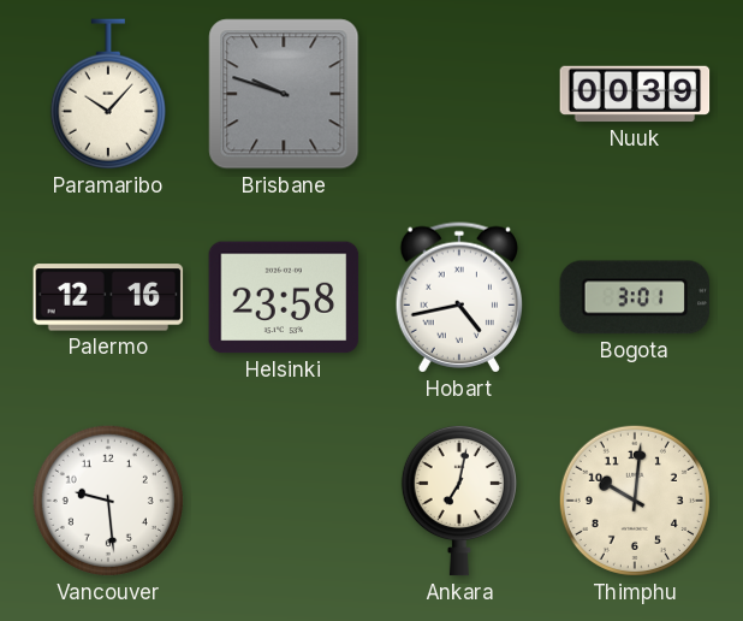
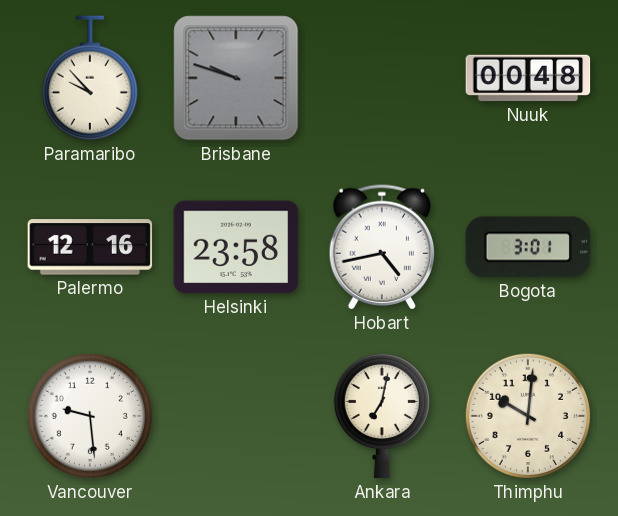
Paramaribo: 10:07 -> 9:53
Nuuk: 00:39 -> 00:48
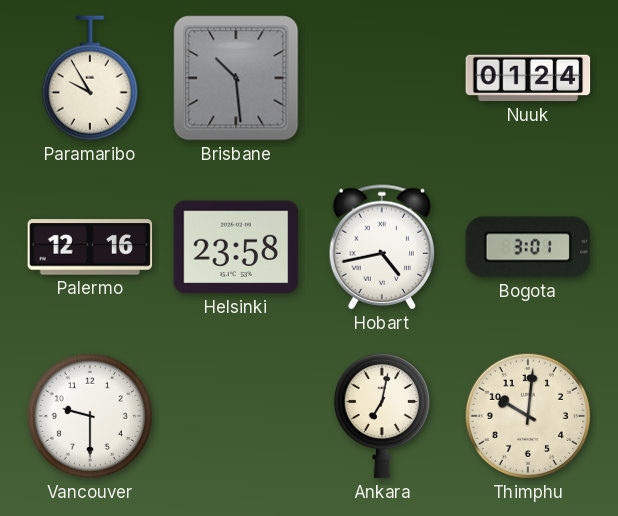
Paramaribo: 9:53 -> 9:55
Brisbane: 9:48 -> 10:29
Nuuk: 00:48 -> 01:24
Vancouver: 9:29 -> 9:30
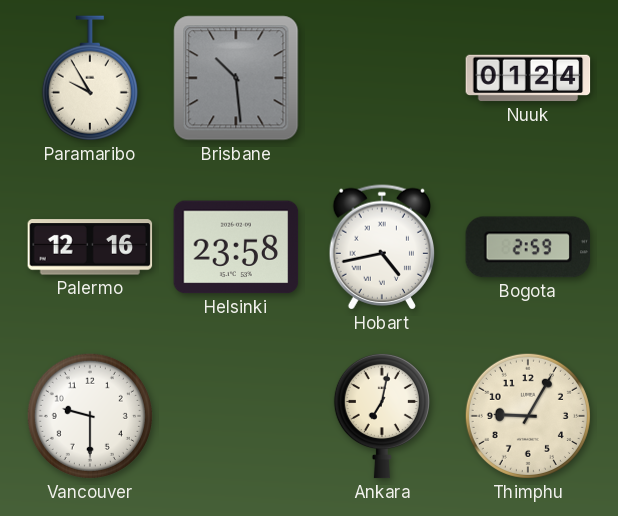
Bogota: 3:01 -> 2:59
Thimphu: 10:01 -> 9:05
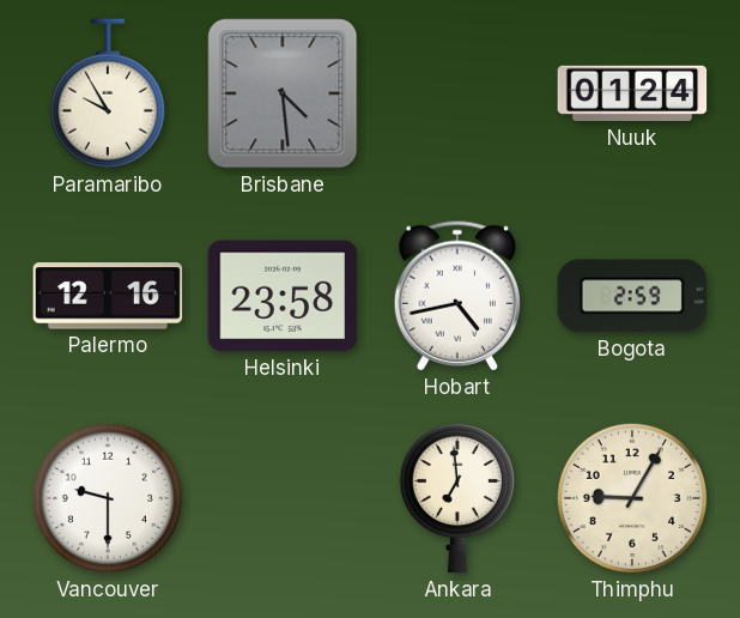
Brisbane: 10:29 -> 4:29
Ankara: 7:02 -> 6:59
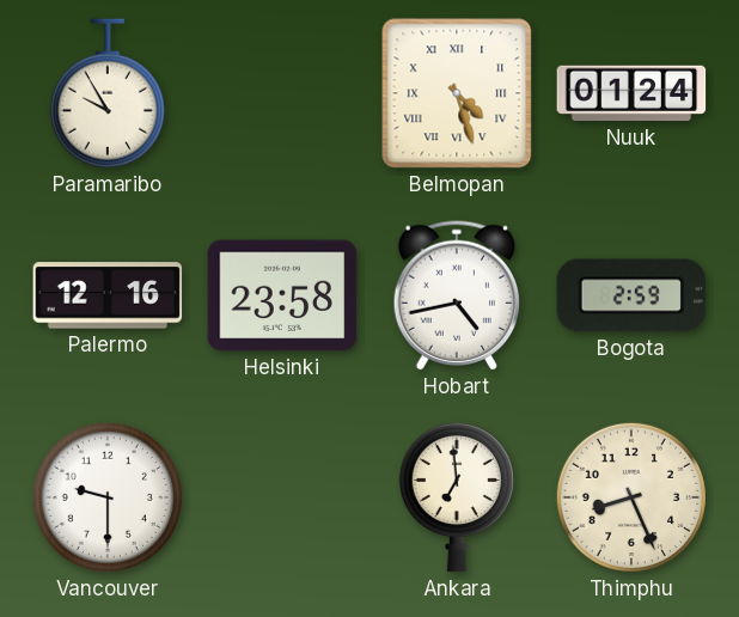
Brisbane: 4:29 -> none
Belmopan: none -> 4:27
Thimphu: 9:05 -> 8:26
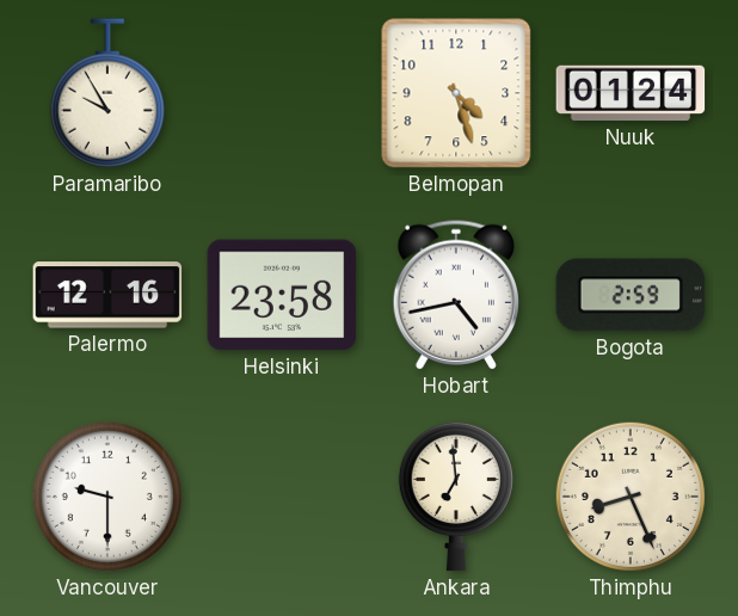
Belmopan numerals: Roman -> Arabic
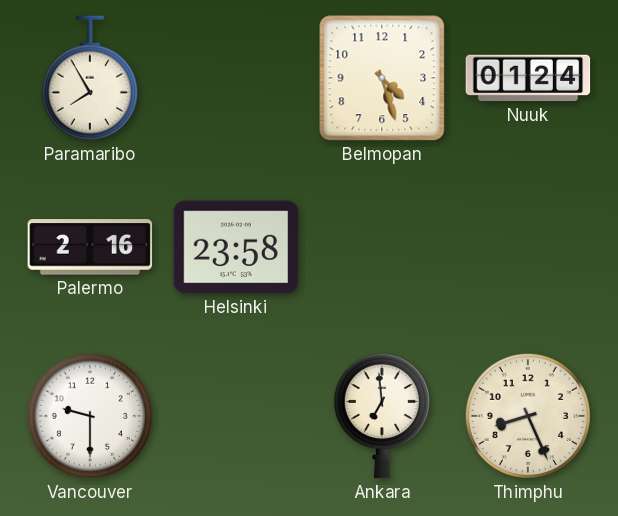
Paramaribo: 9:55 -> 7:55
Palermo: 12:16 -> 2:16
Hobart: 4:43 -> none
Bogota: 2:59 -> none
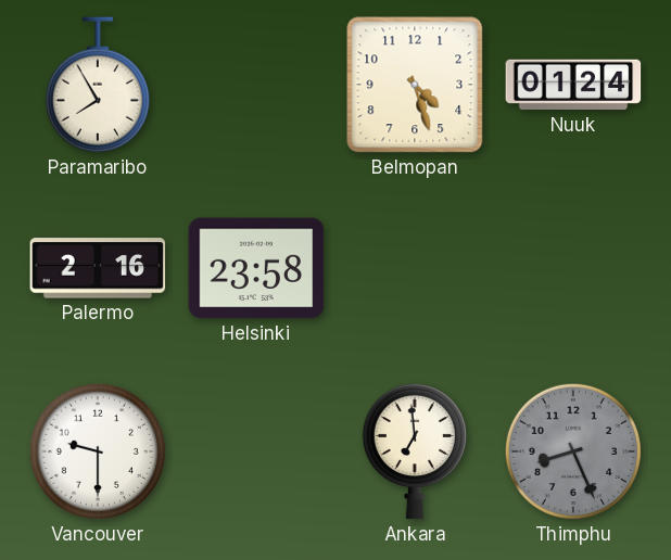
Thimphu dial: cream -> grey
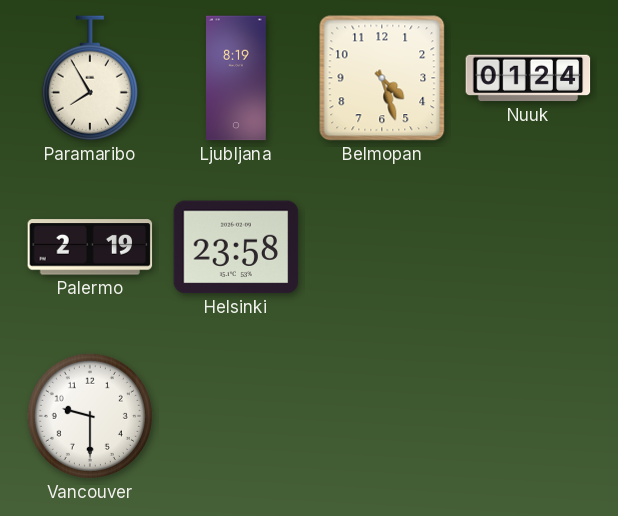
Ljubljana: none -> 8:19
Palermo: 2:16 -> 2:19
Ankara: 6:59 -> none
Thimphu: 8:26 -> none
